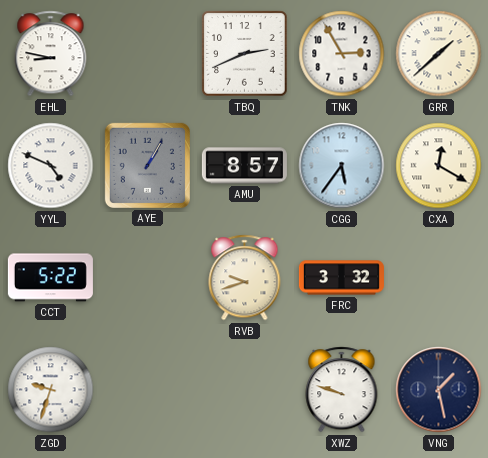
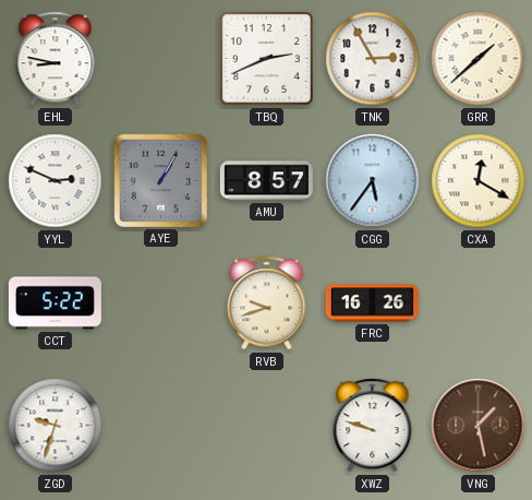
YYL: 4:49 -> 2:49
FRC: 3:32 -> 16:26
VNG dial: navy -> brown
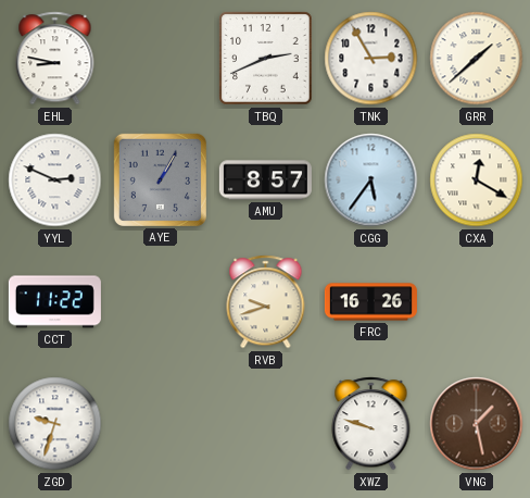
CCT: 5:22 -> 11:22
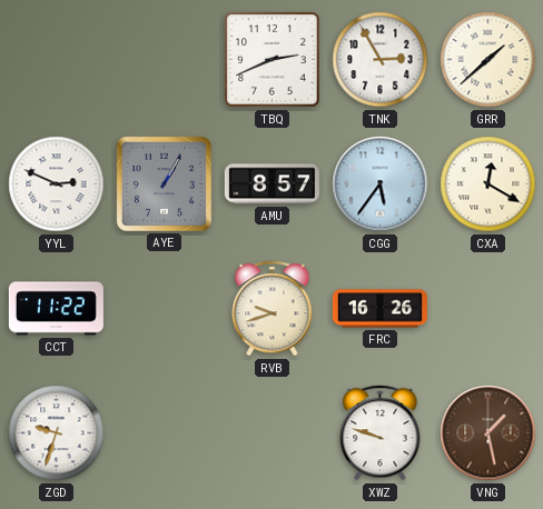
EHL: 8:47 -> none
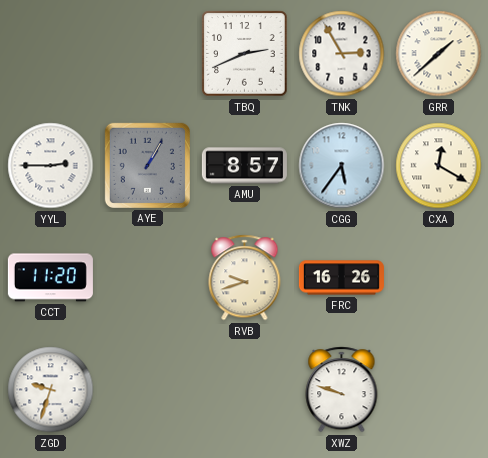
YYL: 2:49 -> 2:45
CCT: 11:22 -> 11:20
VNG: 1:28 -> none
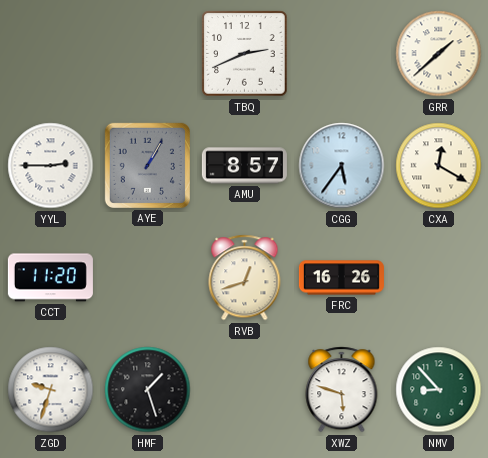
TNK: 2:55 -> none
RVB: 9:42 -> 12:42
HMF: none -> 1:27
XWZ: 9:48 -> 5:48
NMV: none -> 8:53
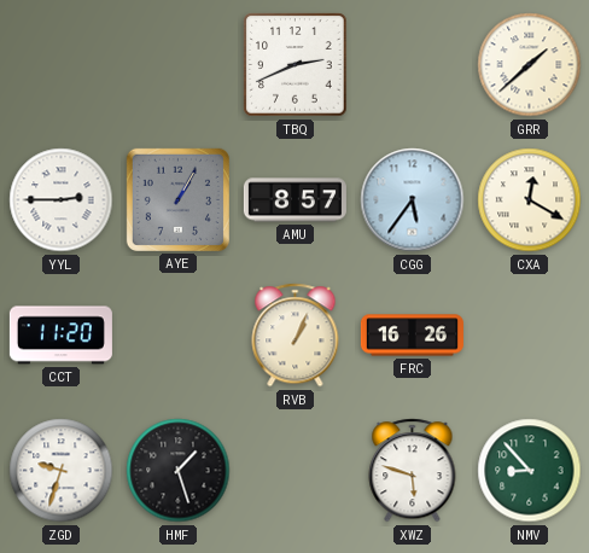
RVB: 12:42 -> 1:04
